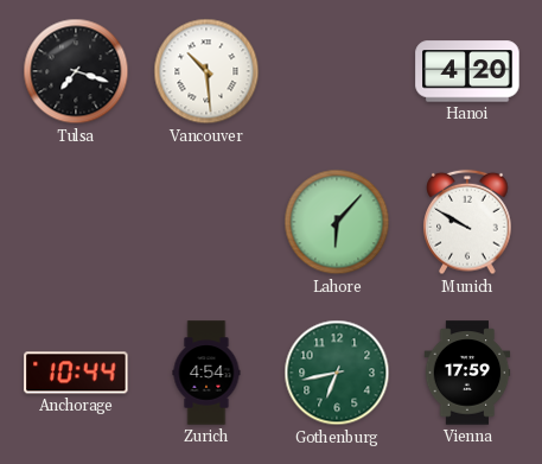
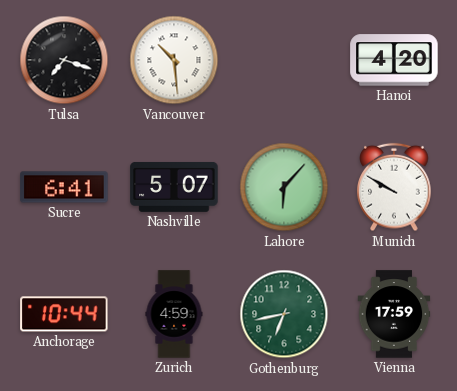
Sucre: none -> 6:41
Nashville: none -> 5:07
Zurich: 4:54 -> 4:59
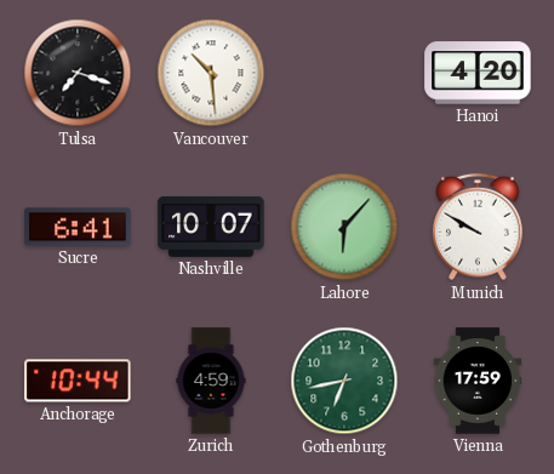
Nashville: 5:07 -> 10:07
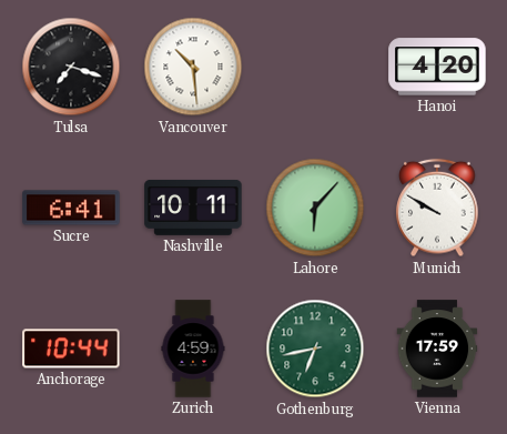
Nashville: 10:07 -> 10:11
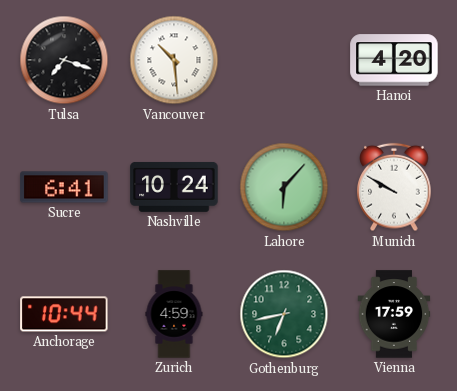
Nashville: 10:11 -> 10:24
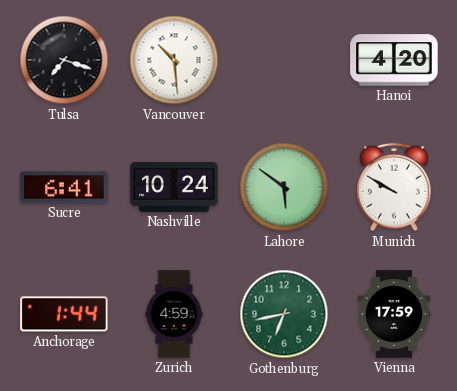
Lahore: 6:07 -> 5:51
Anchorage: 10:44 -> 1:44
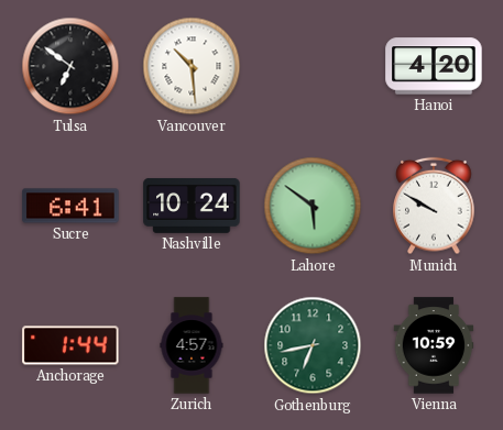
Tulsa: 7:18 -> 6:51
Zurich: 4:59 -> 4:57
Vienna: 17:59 -> 10:59
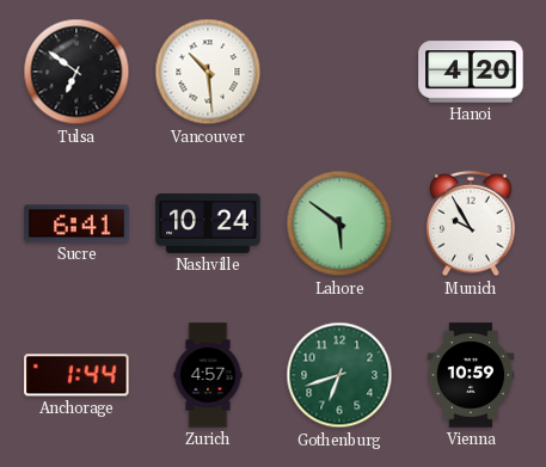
Munich: 9:50 -> 9:55
Gothenburg: 6:43 -> 6:42
